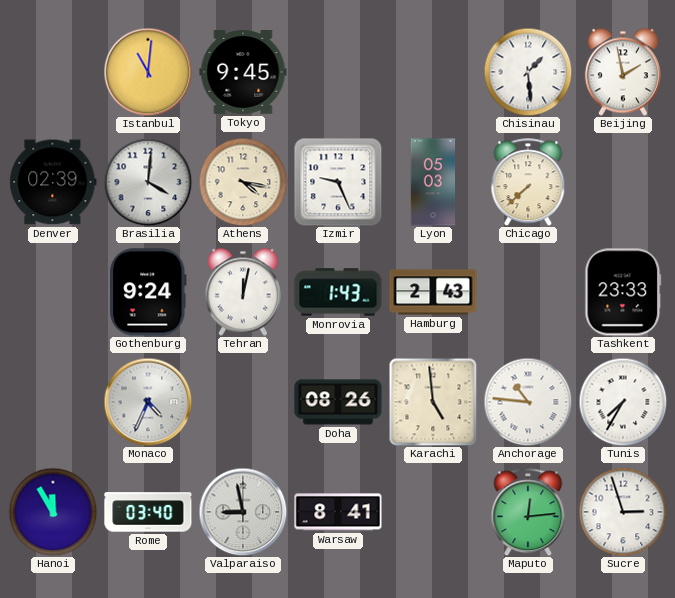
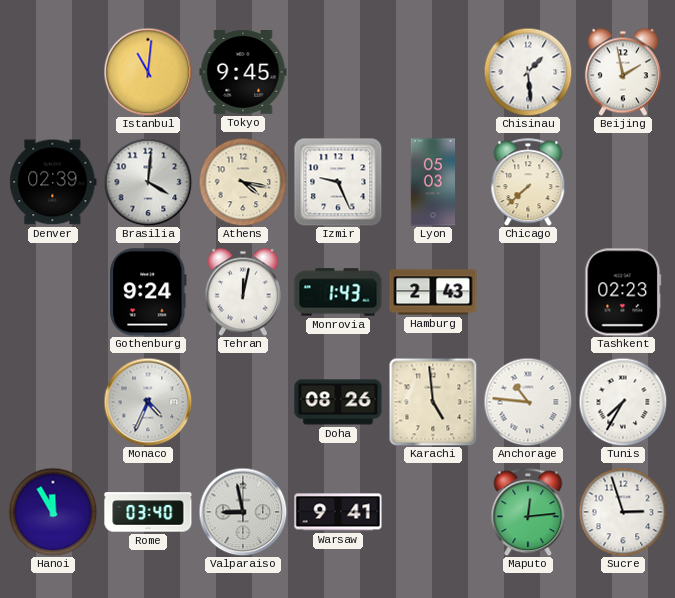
Tashkent: 23:33 -> 02:23
Warsaw: 8:41 -> 9:41
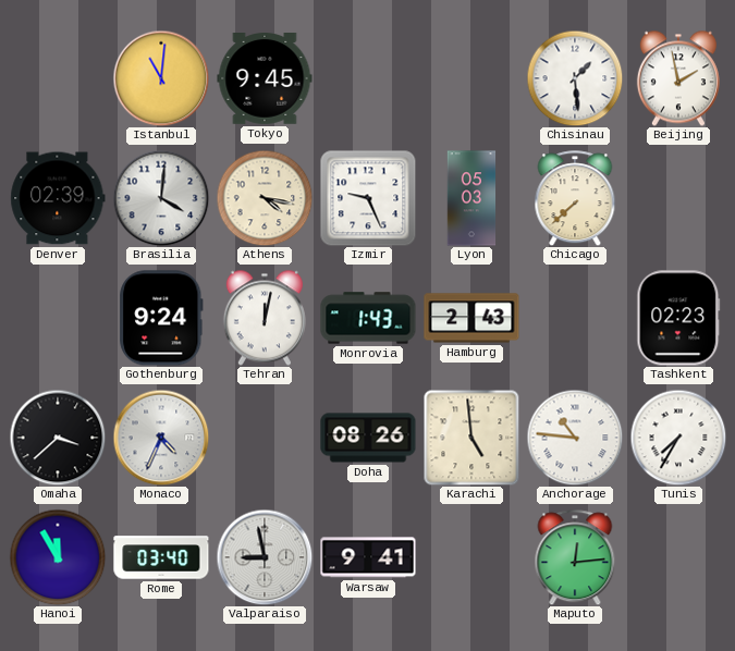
Omaha: none -> 3:38
Sucre: 2:57 -> none
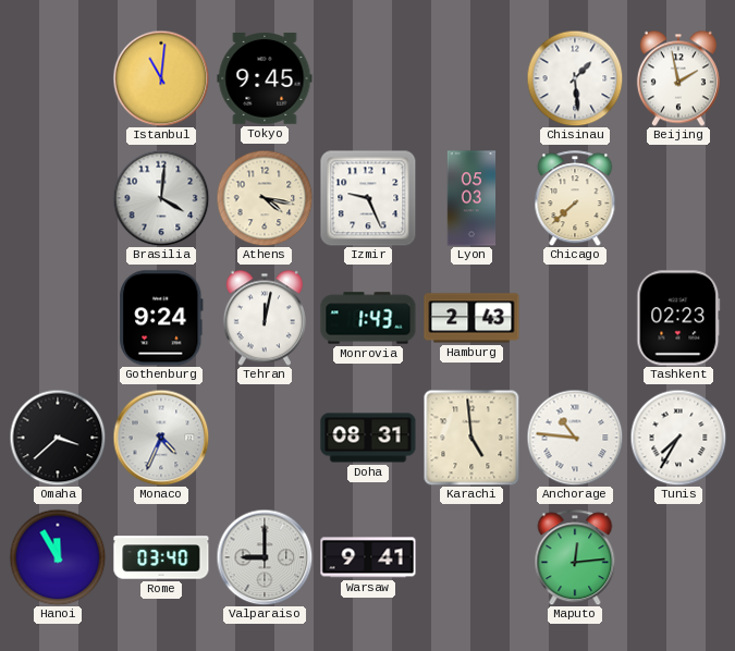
Denver: 02:39 -> none
Doha: 08:26 -> 08:31
Valparaiso: 8:58 -> 9:00
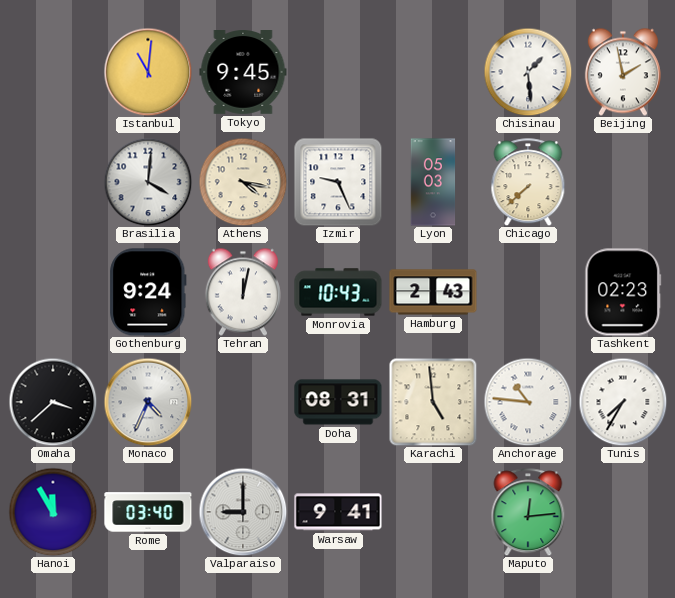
Monrovia: 1:43 -> 10:43
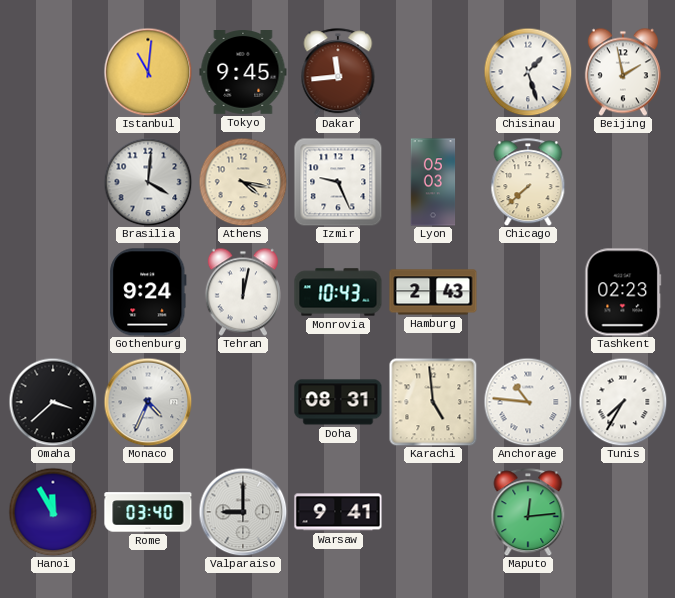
Dakar: none -> 11:44
Chisinau: 1:29 -> 1:27
